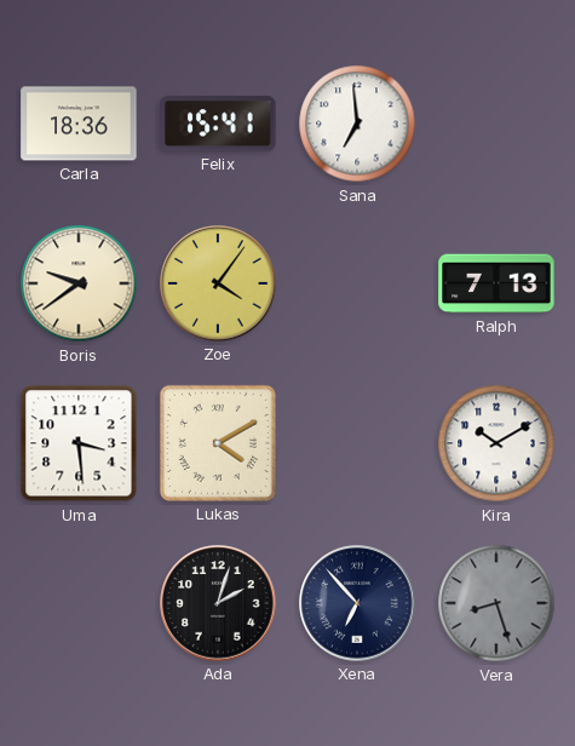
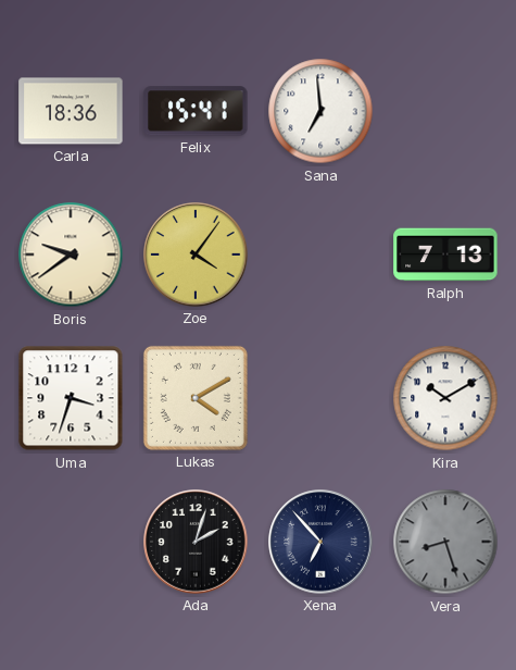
Uma: 3:29 -> 3:33
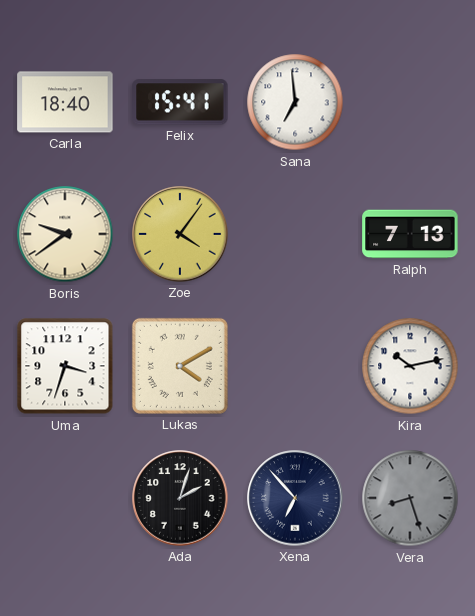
Carla: 18:36 -> 18:40
Kira: 10:10 -> 10:13
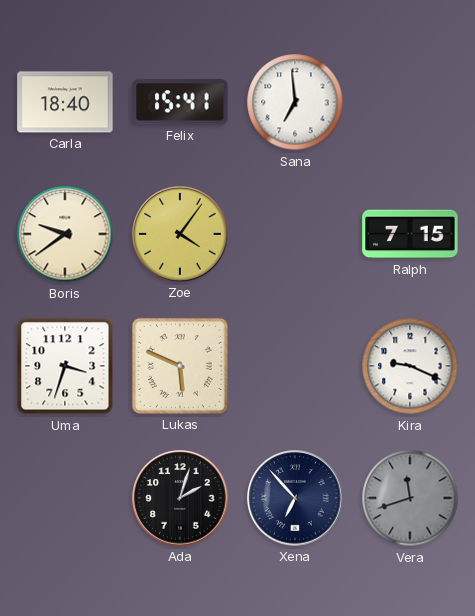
Ralph: 7:13 -> 7:15
Lukas: 4:10 -> 5:49
Kira: 10:13 -> 9:19
Vera: 8:27 -> 11:42
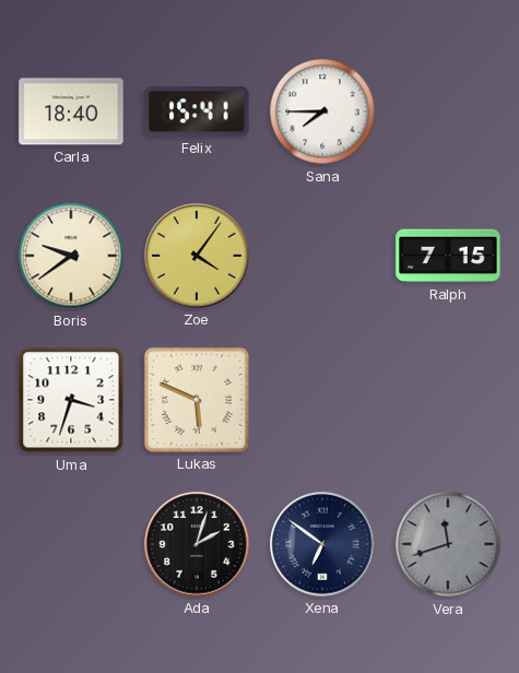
Sana: 6:59 -> 7:45
Kira: 9:19 -> none
Xena: 6:53 -> 6:51
